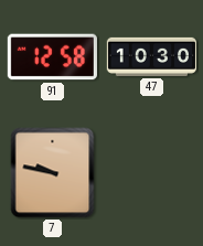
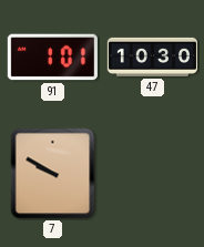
91: 12:58 -> 1:01
7: 9:47 -> 9:50
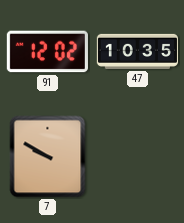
91: 1:01 -> 12:02
47: 10:30 -> 10:35
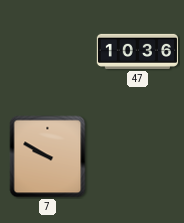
91: 12:02 -> none
47: 10:35 -> 10:36
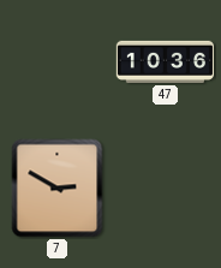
7: 9:50 -> 2:50
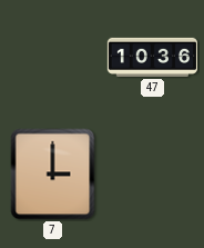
7: 2:50 -> 3:00
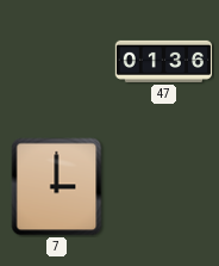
47: 10:36 -> 01:36
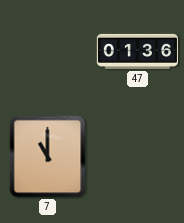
7: 3:00 -> 11:00
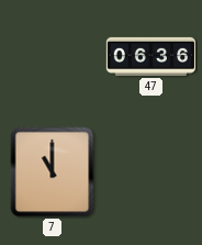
47: 01:36 -> 06:36
